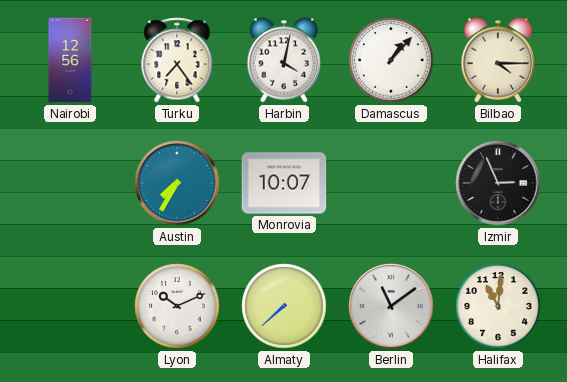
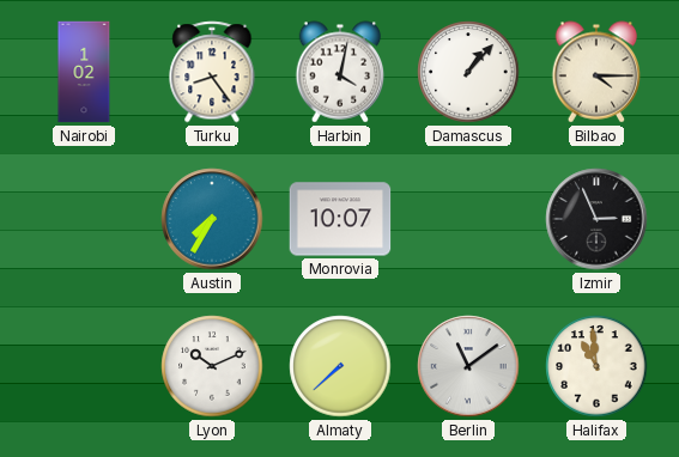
Nairobi: 12:56 -> 1:02
Turku: 7:24 -> 8:24
Halifax: 11:01 -> 10:59
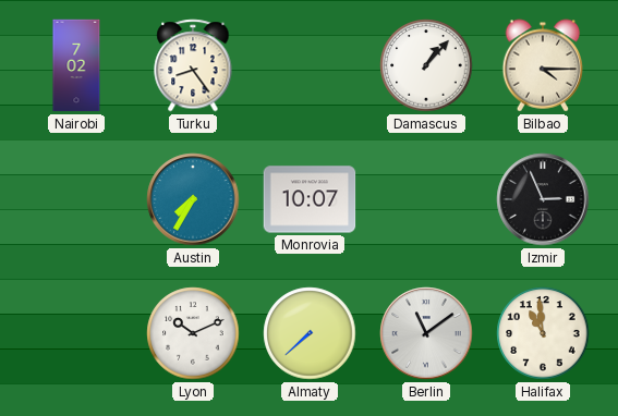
Nairobi: 1:02 -> 7:02
Harbin: 4:02 -> none
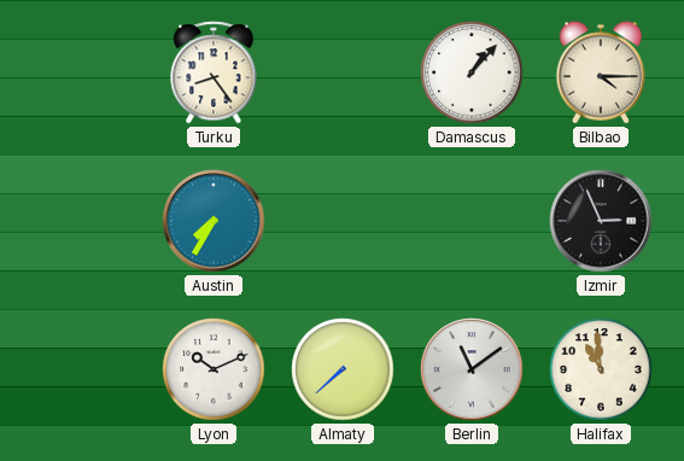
Nairobi: 7:02 -> none
Monrovia: 10:07 -> none
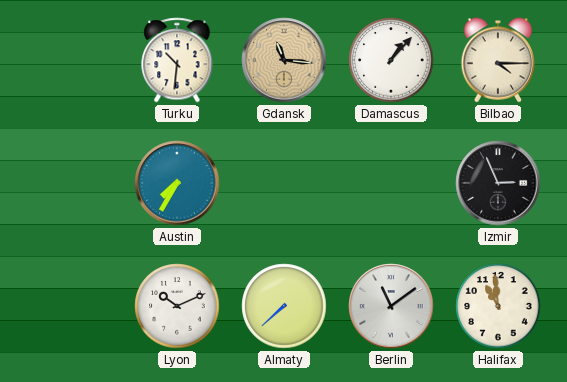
Turku: 8:24 -> 10:31
Gdansk: none -> 11:16
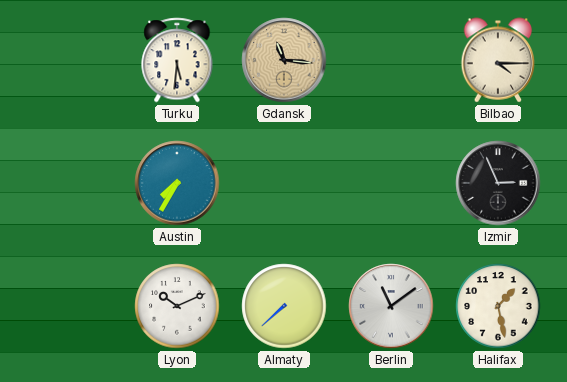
Turku: 10:31 -> 5:31
Damascus: 1:07 -> none
Halifax: 10:59 -> 1:28
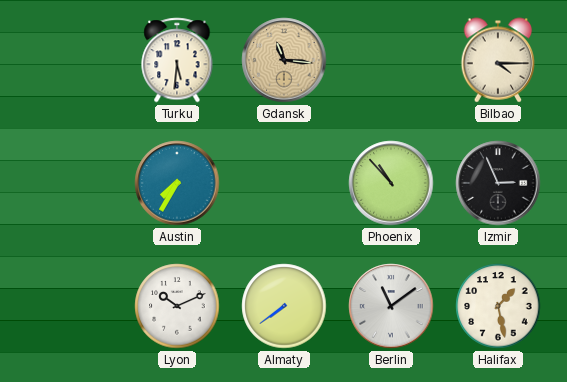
Phoenix: none -> 10:53
Almaty: 7:38 -> 7:39
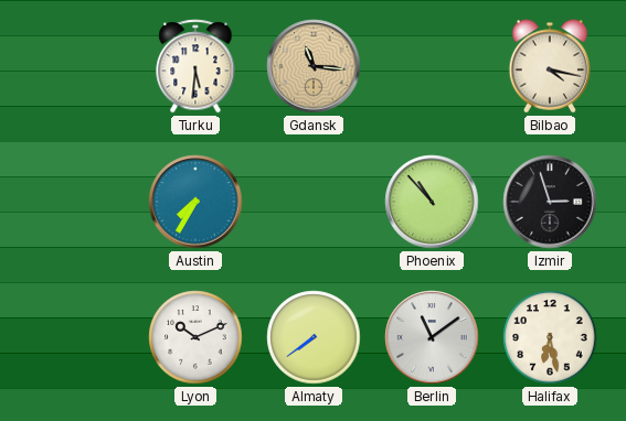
Bilbao: 4:15 -> 4:17
Izmir: 2:56 -> 2:57
Halifax: 1:28 -> 6:28
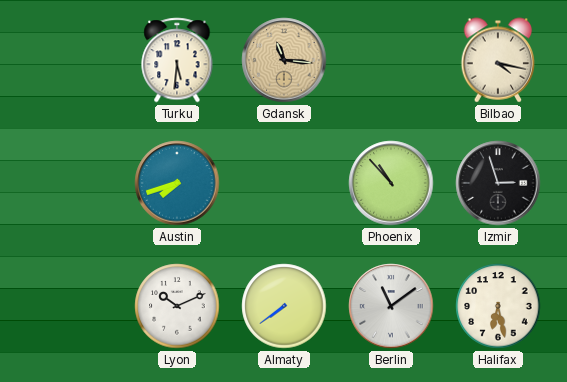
Austin: 7:35 -> 7:42
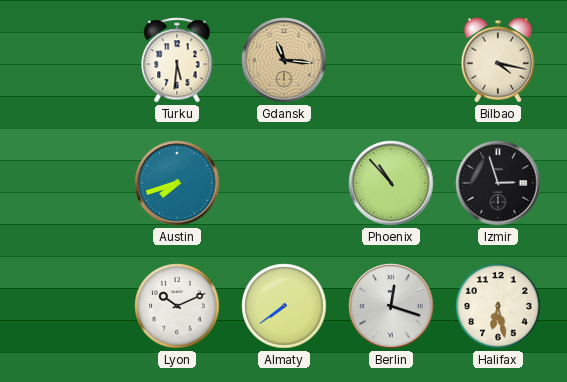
Berlin: 11:09 -> 12:18
